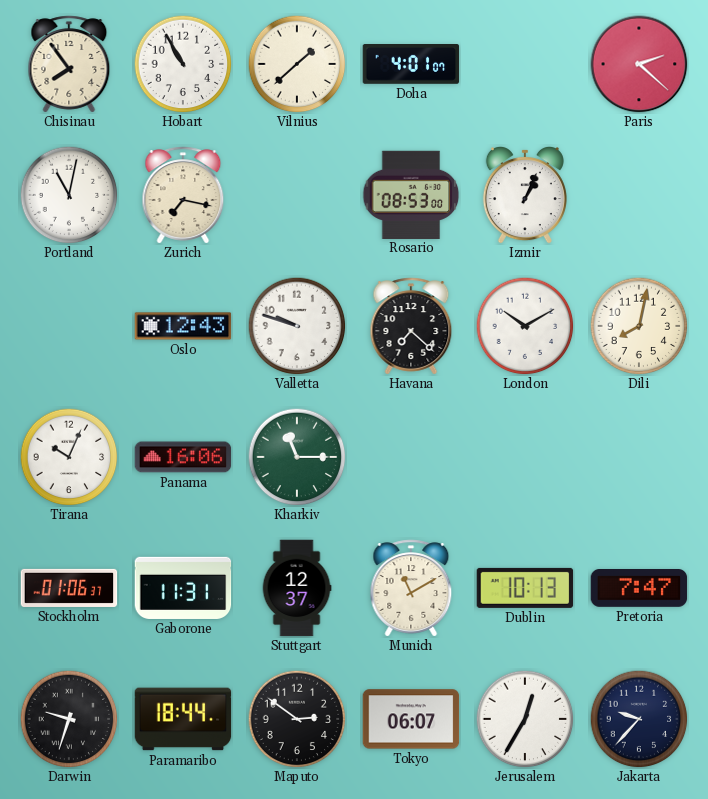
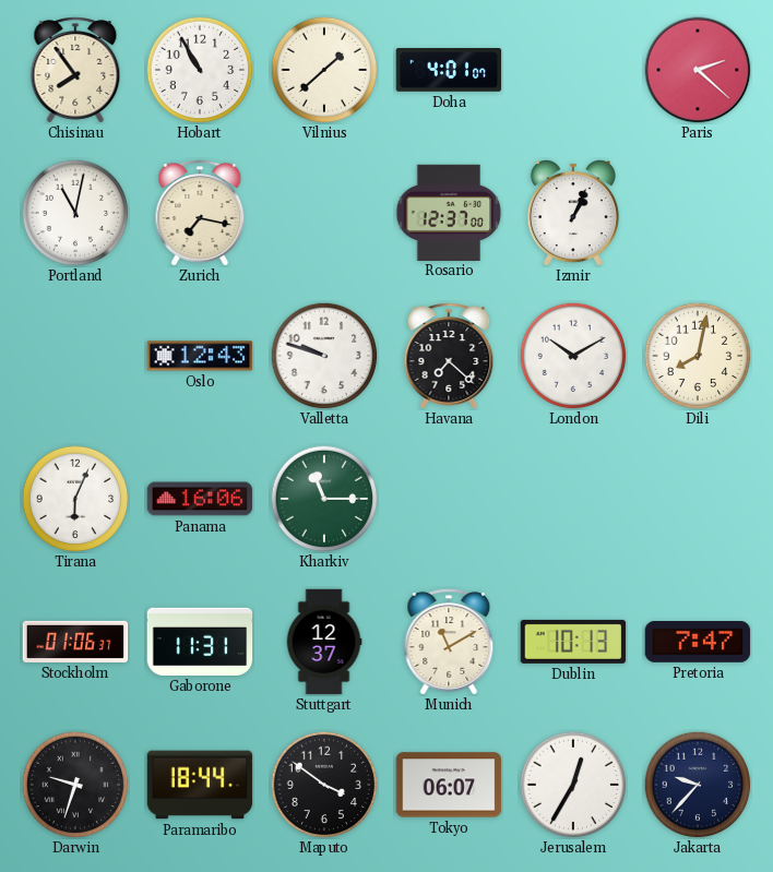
Rosario: 08:53 -> 12:37
Tirana: 10:04 -> 6:04
Maputo: 2:51 -> 3:51
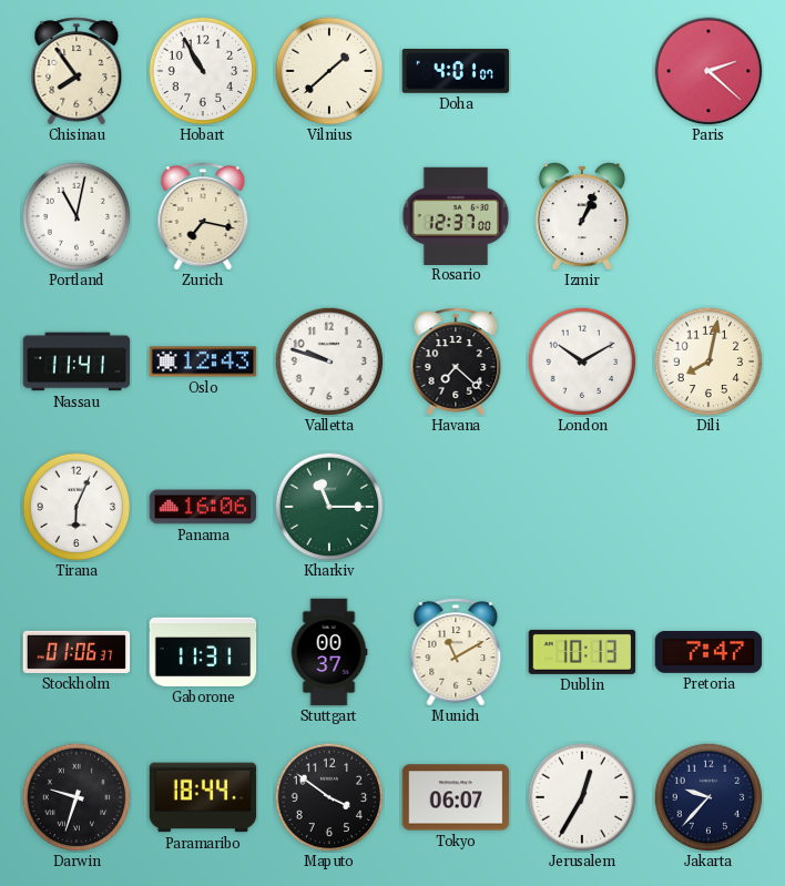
Nassau: none -> 11:41
Stuttgart: 12:37 -> 00:37
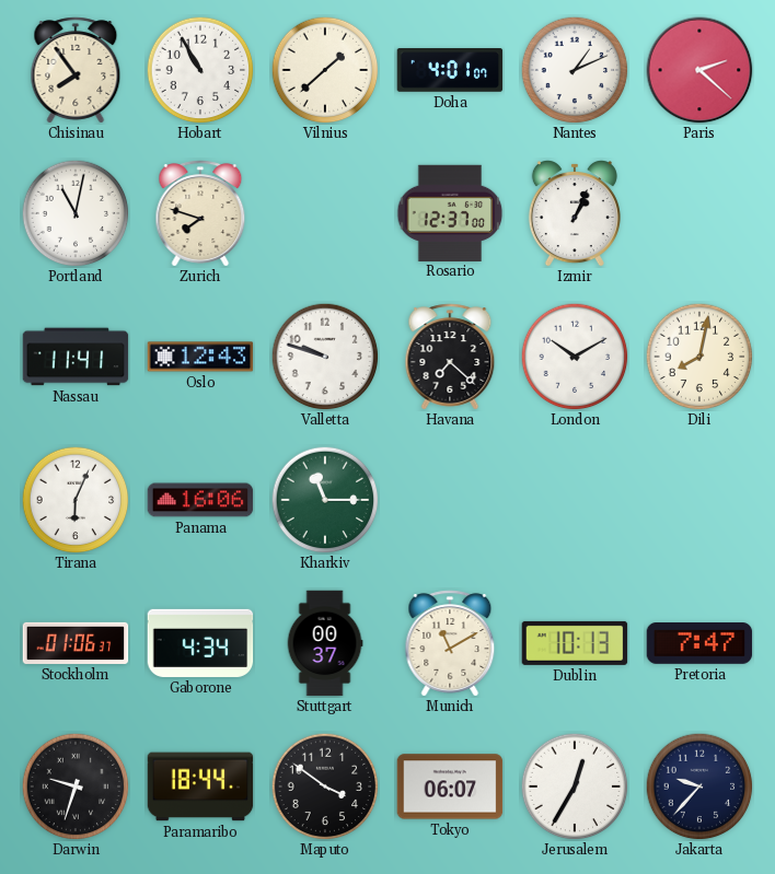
Nantes: none -> 1:11
Zurich: 7:17 -> 7:48
Gaborone: 11:31 -> 4:34
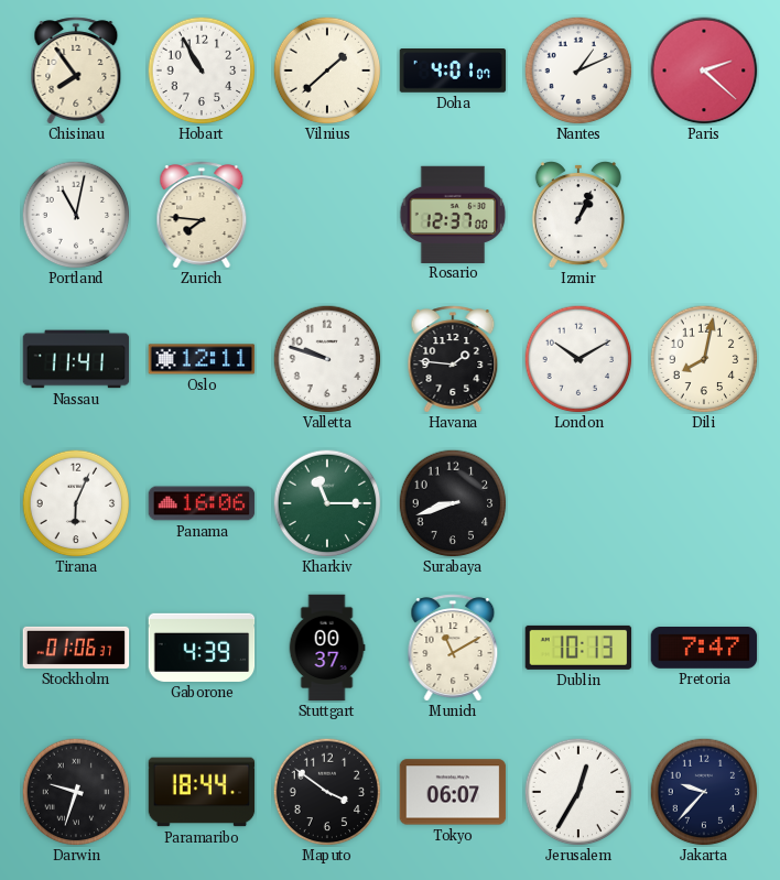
Zurich: 7:48 -> 7:46
Oslo: 12:43 -> 12:11
Havana: 7:22 -> 1:46
Surabaya: none -> 8:42
Gaborone: 4:34 -> 4:39
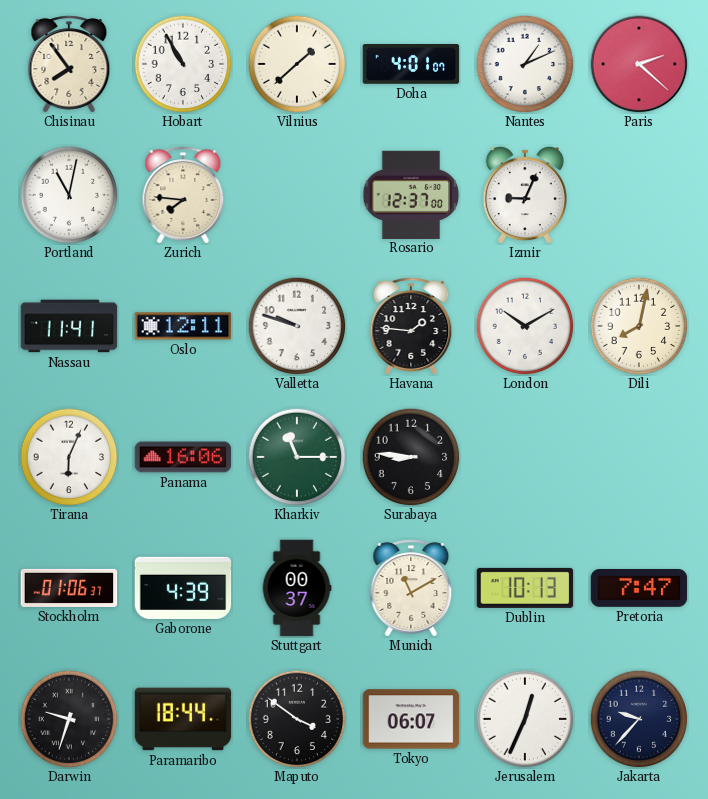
Izmir: 1:04 -> 9:04
Surabaya: 8:42 -> 8:46
Jerusalem: 12:35 -> 12:34
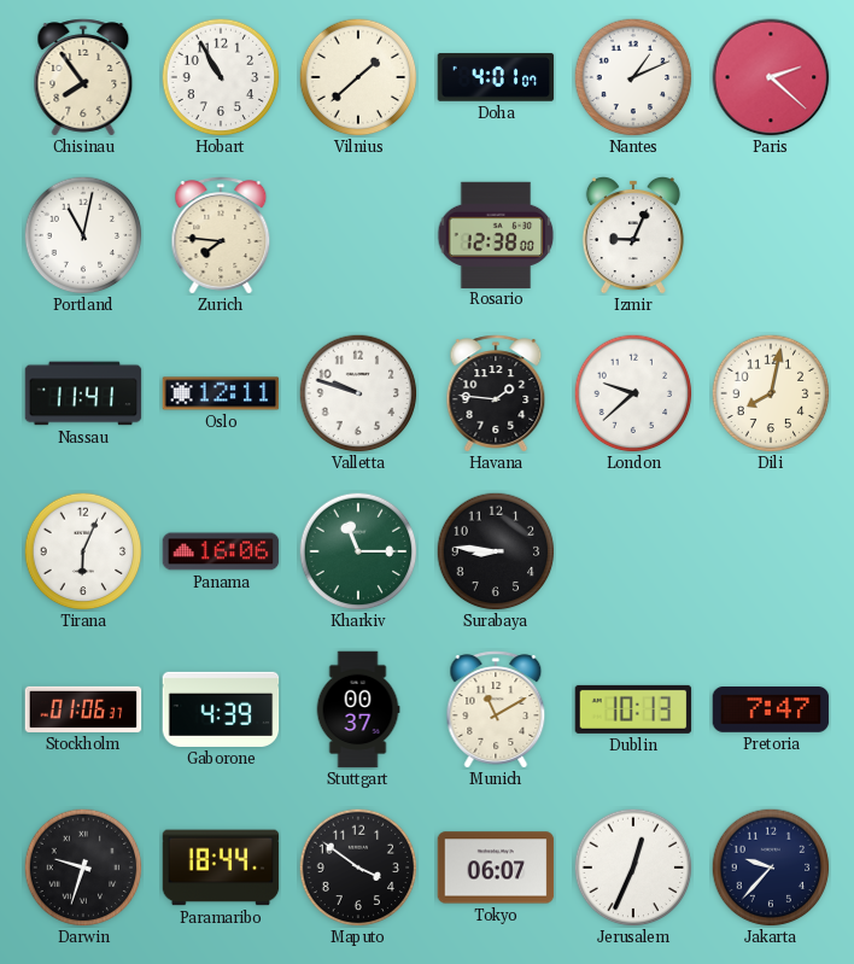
Rosario: 12:37 -> 12:38
London: 10:10 -> 9:38
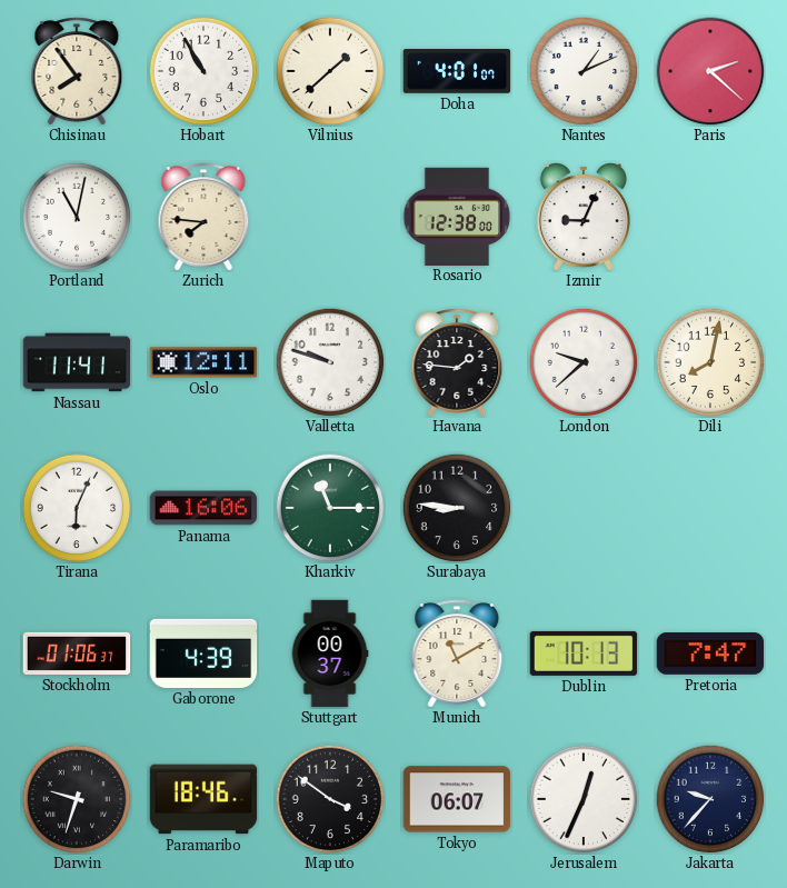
Paramaribo: 18:44 -> 18:46
